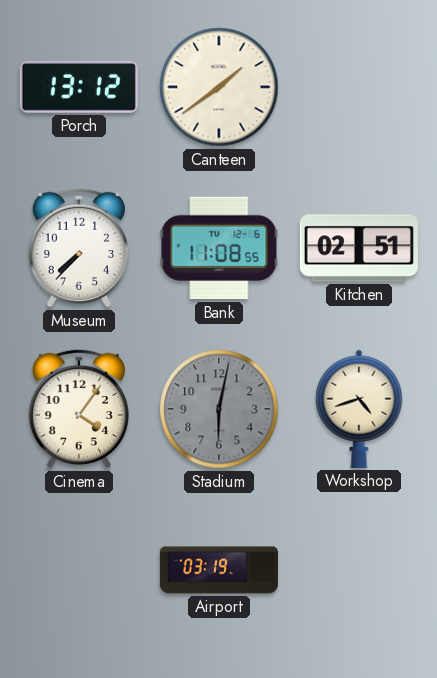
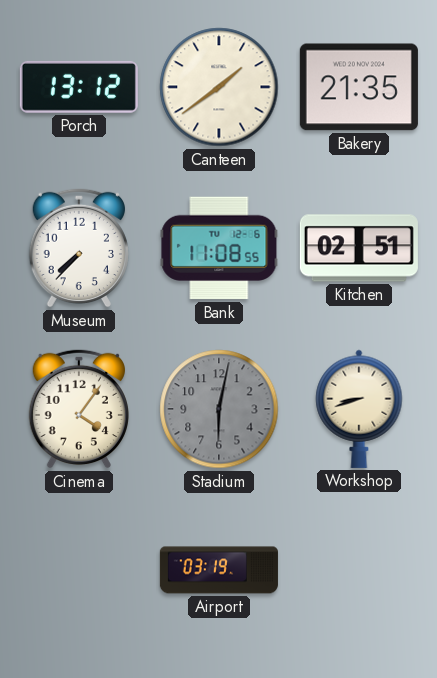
Bakery: none -> 21:35
Workshop: 4:42 -> 8:42
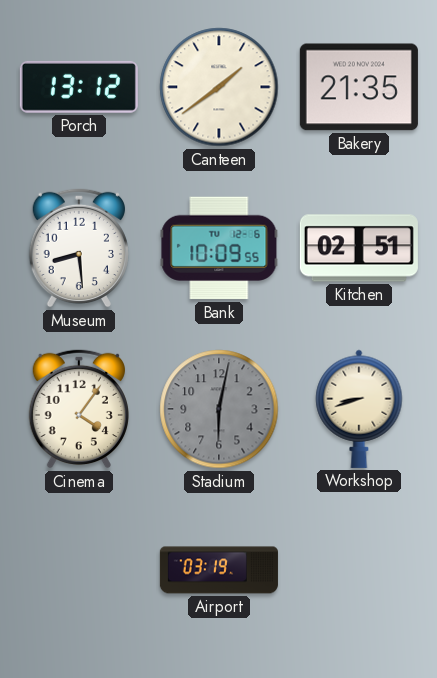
Museum: 7:37 -> 8:29
Bank: 11:08 -> 10:09
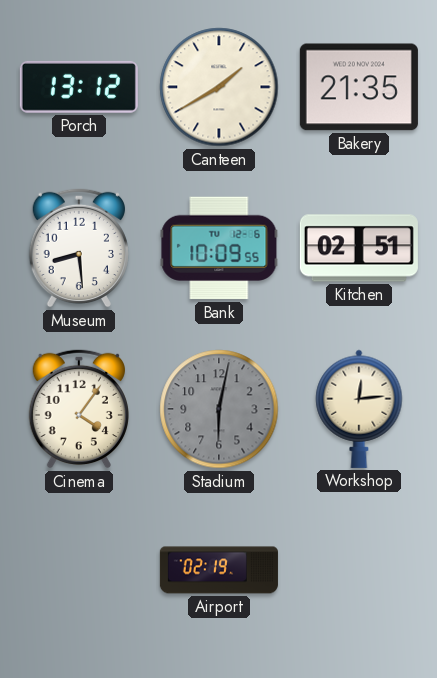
Canteen: 1:39 -> 1:40
Workshop: 8:42 -> 12:14
Airport: 03:19 -> 02:19
